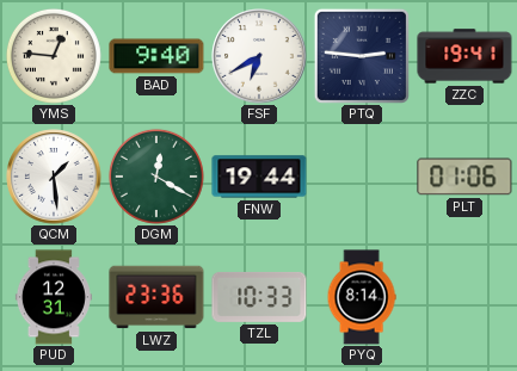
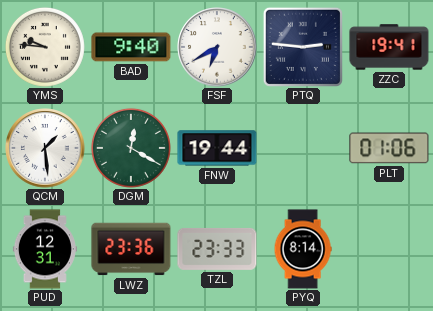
YMS: 12:46 -> 9:46
TZL: 10:33 -> 23:33
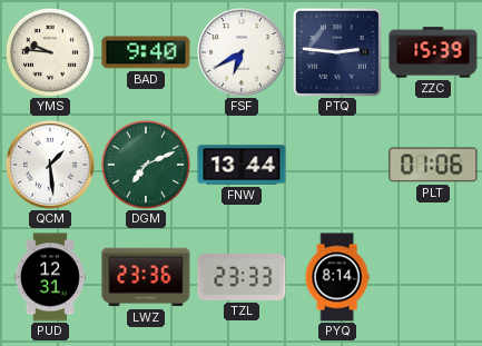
ZZC: 19:41 -> 15:39
DGM: 12:20 -> 7:11
FNW: 19:44 -> 13:44
